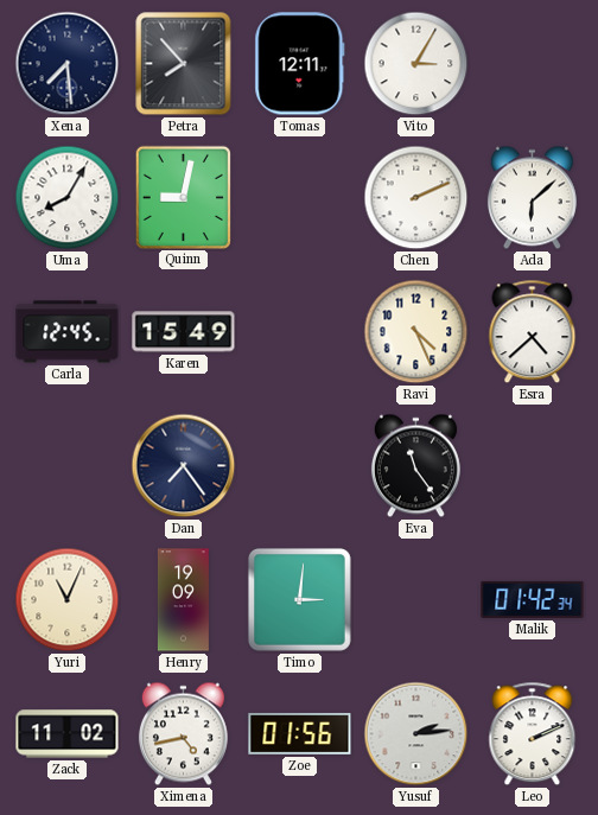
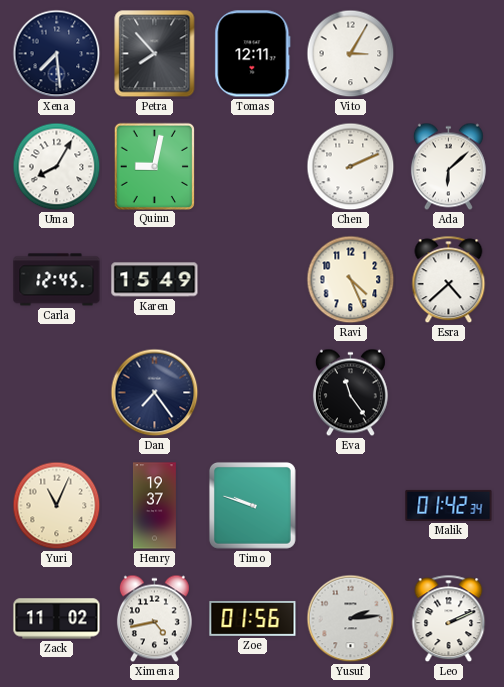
Henry: 19:09 -> 19:37
Timo: 3:01 -> 9:48
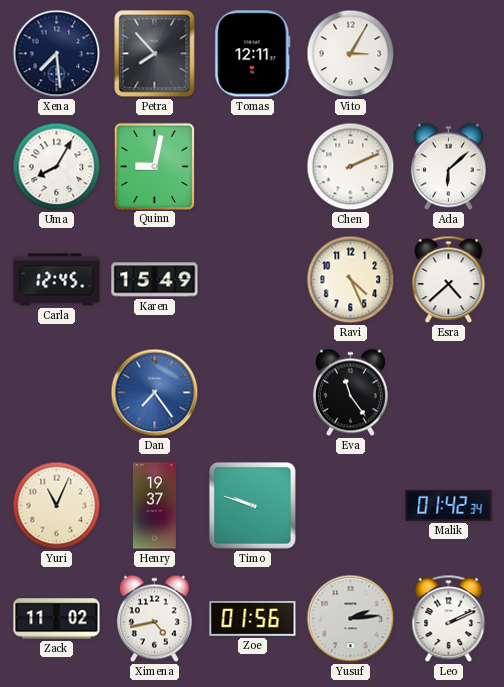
Dan dial: navy -> blue
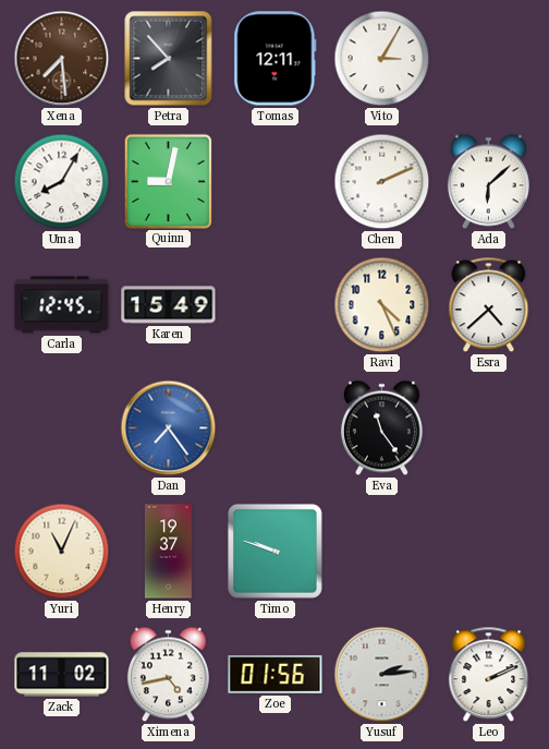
Xena dial: navy -> brown
Malik: 01:42 -> none
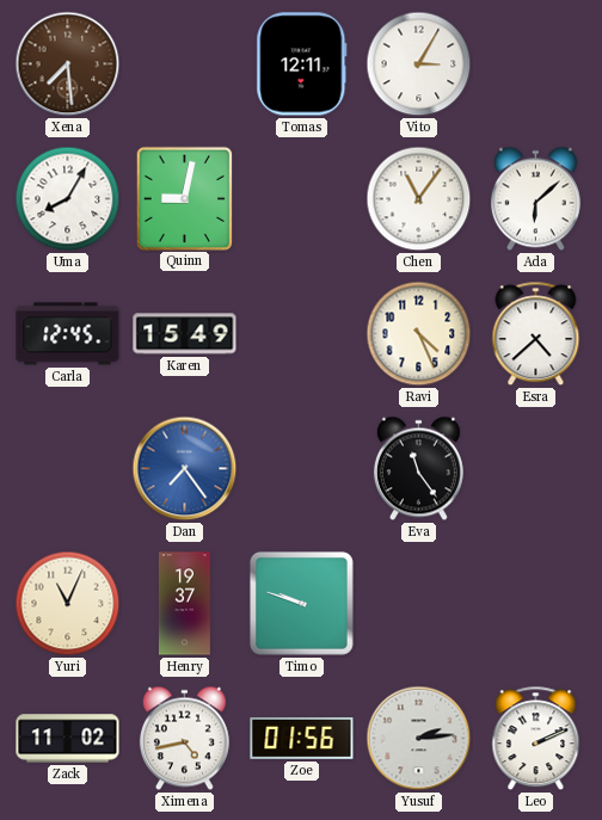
Petra: 7:53 -> none
Chen: 2:11 -> 11:06
